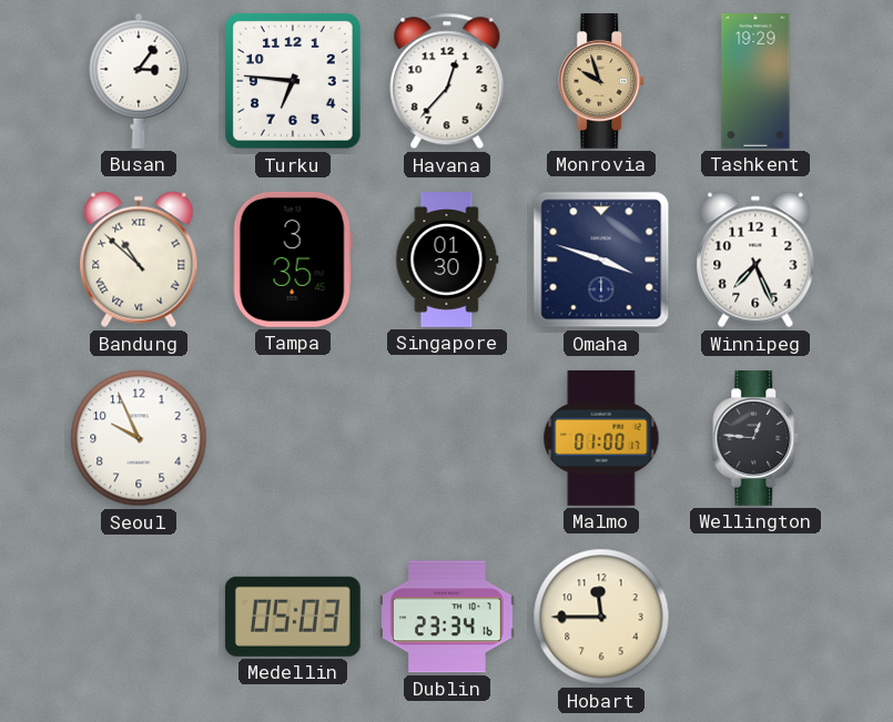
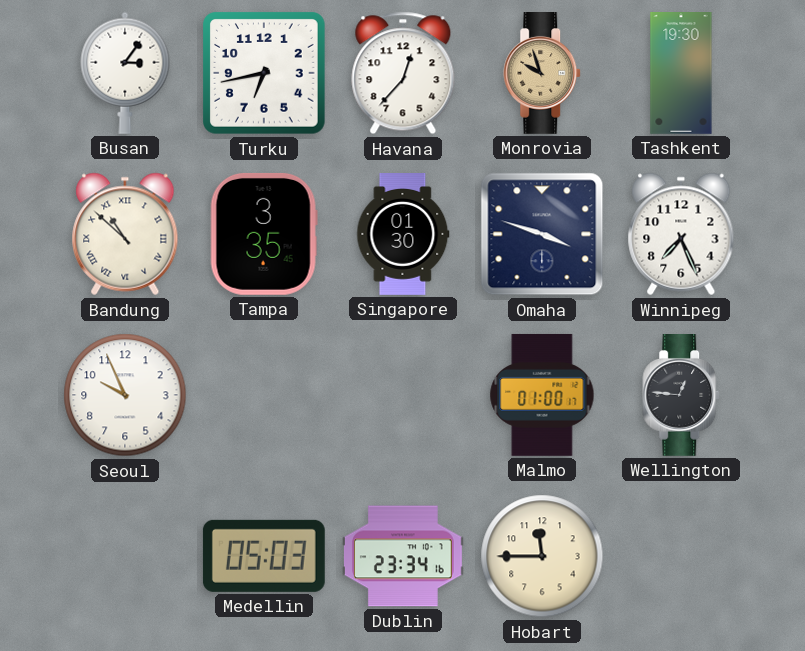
Turku: 6:46 -> 6:43
Tashkent: 19:29 -> 19:30
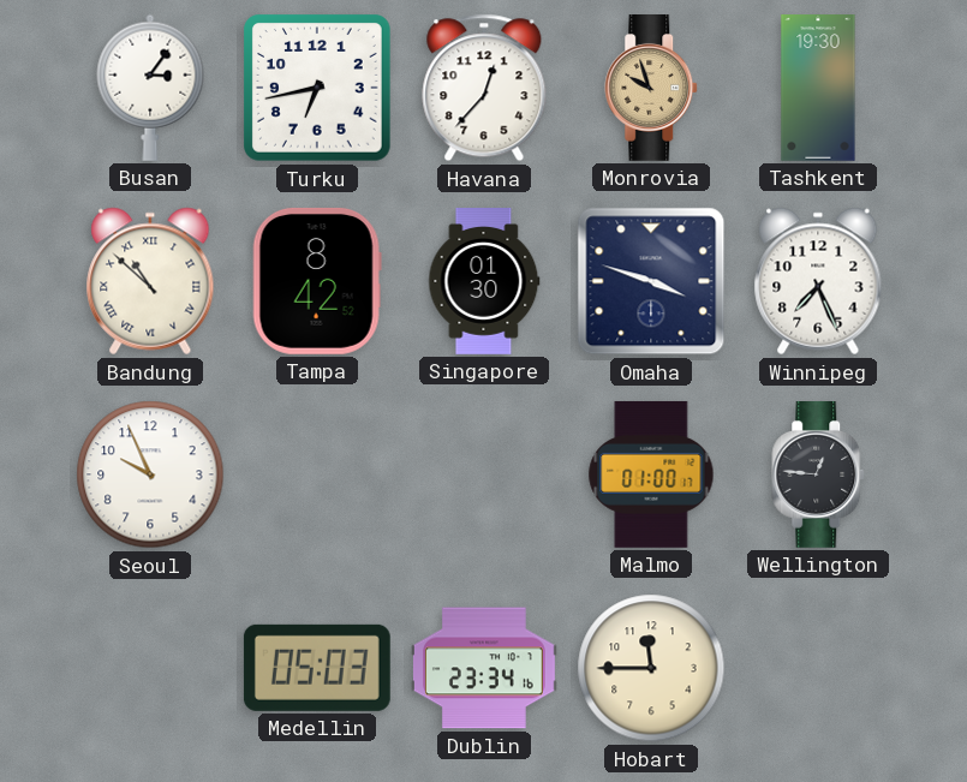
Tampa: 3:35 -> 8:42
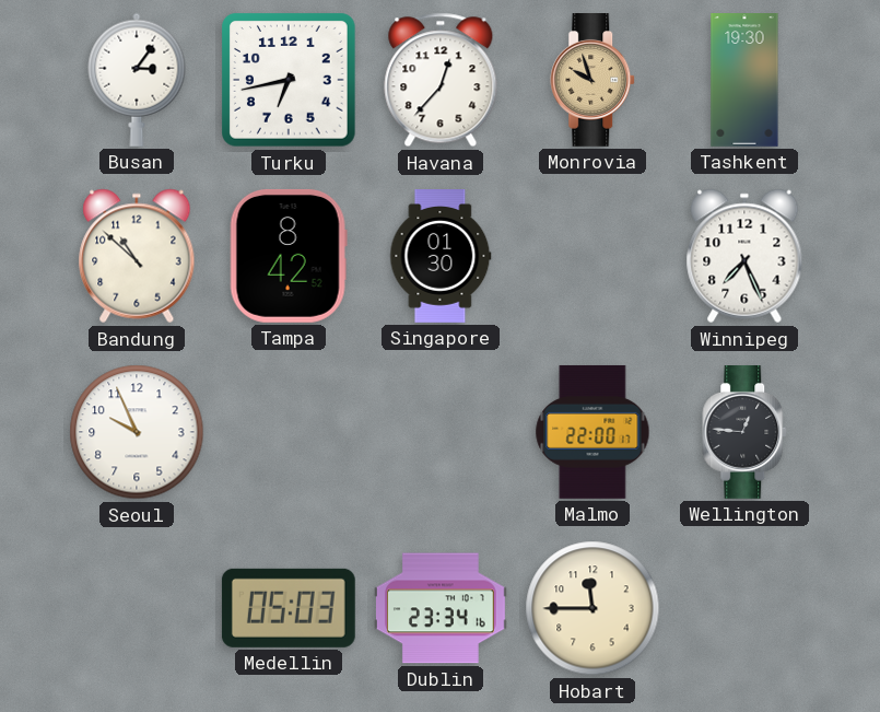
Bandung numerals: Roman -> Arabic
Omaha: 3:48 -> none
Malmo: 01:00 -> 22:00
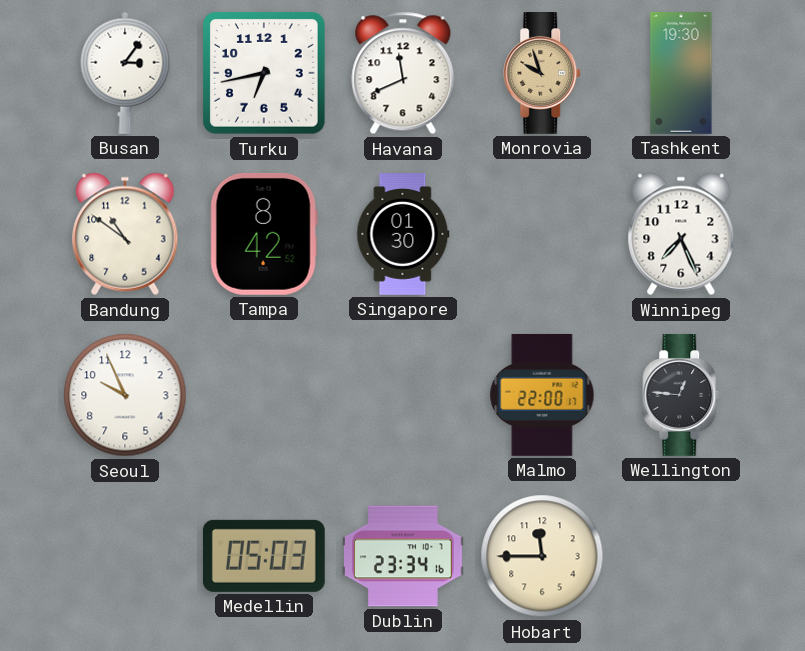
Havana: 12:37 -> 11:41
Bandung: 10:52 -> 10:51
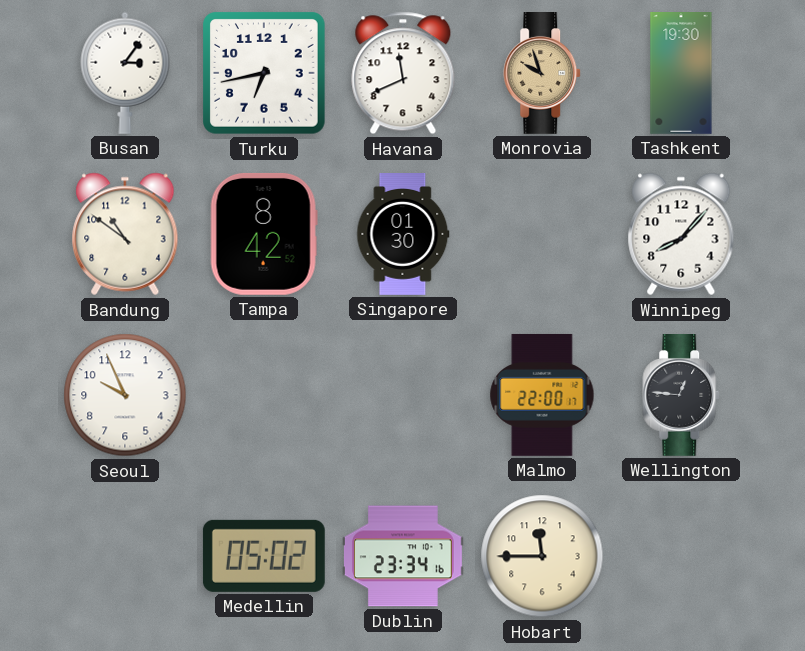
Winnipeg: 7:26 -> 8:07
Medellin: 05:03 -> 05:02
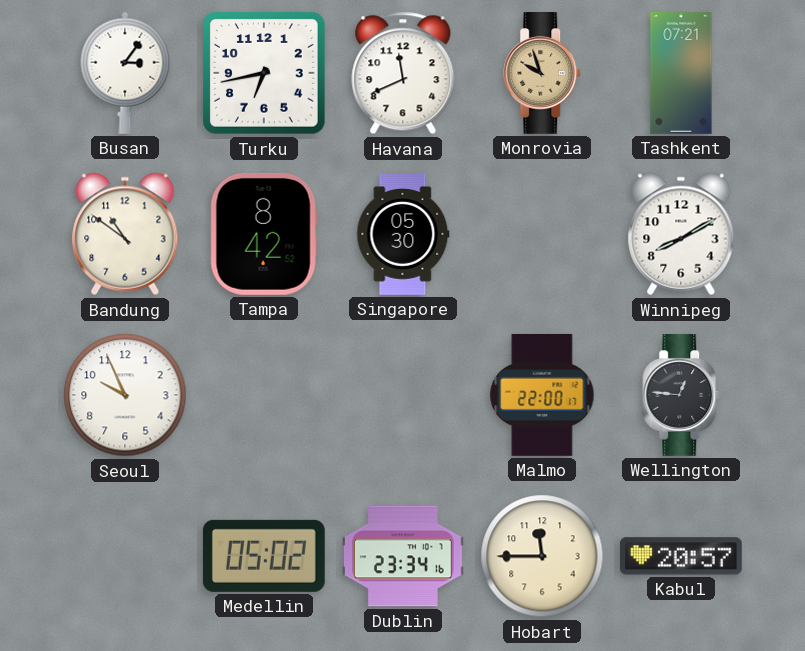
Tashkent: 19:30 -> 07:21
Singapore: 01:30 -> 05:30
Winnipeg: 8:07 -> 8:10
Kabul: none -> 20:57
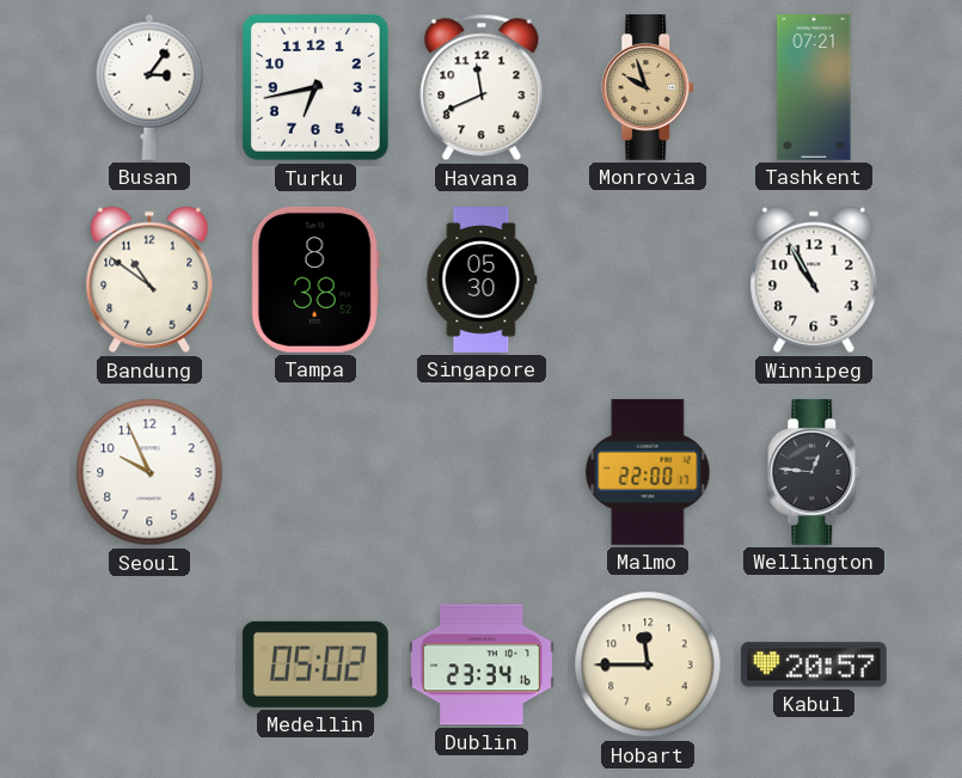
Tampa: 8:42 -> 8:38
Winnipeg: 8:10 -> 10:55
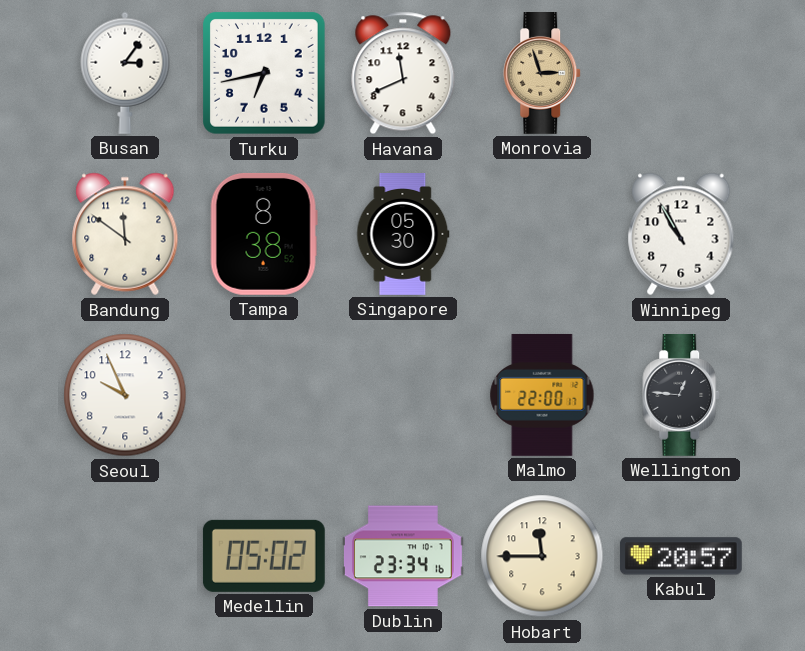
Monrovia: 9:57 -> 2:57
Tashkent: 07:21 -> none
Bandung: 10:51 -> 11:51
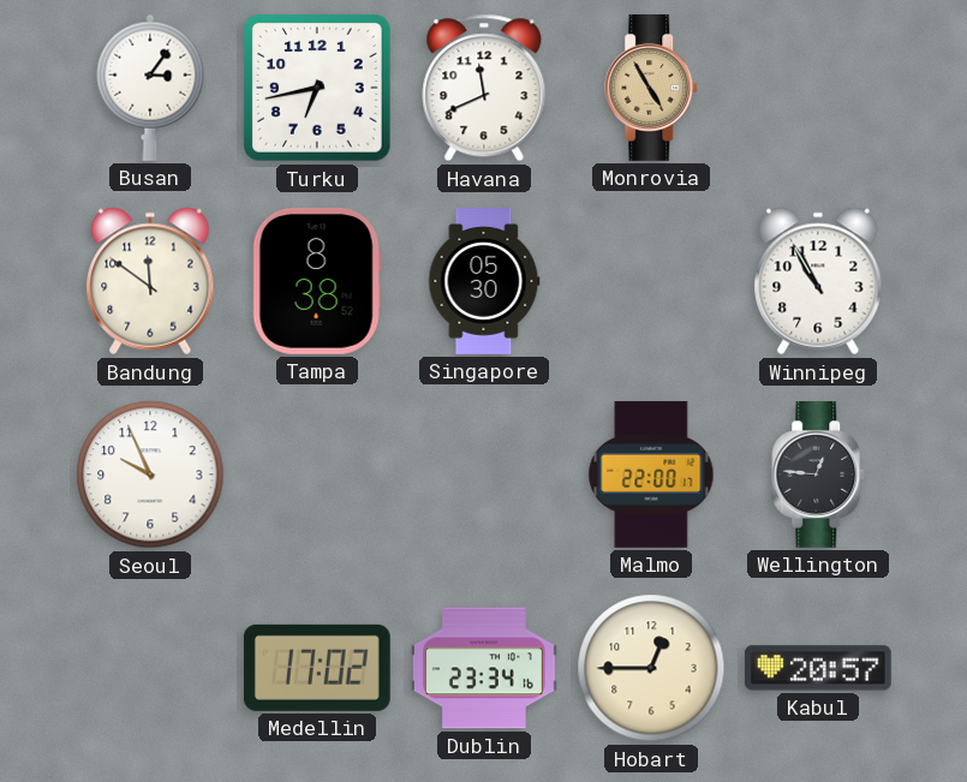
Monrovia: 2:57 -> 4:55
Medellin: 05:02 -> 17:02
Hobart: 11:45 -> 12:45
